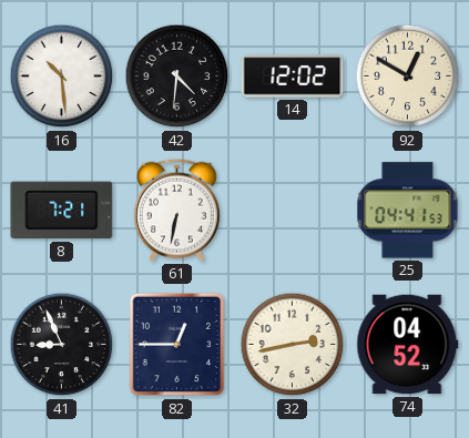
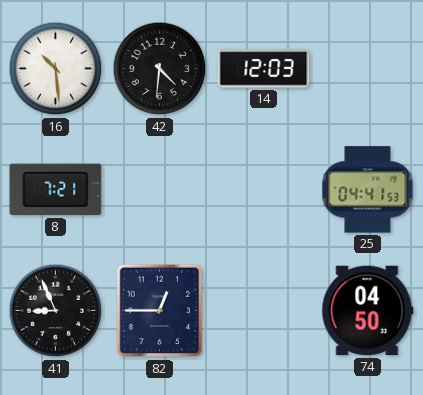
14: 12:02 -> 12:03
92: 12:50 -> none
61: 6:32 -> none
32: 2:43 -> none
74: 04:52 -> 04:50
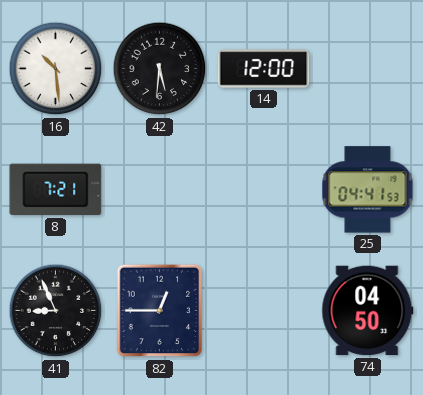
42: 4:31 -> 5:31
14: 12:03 -> 12:00
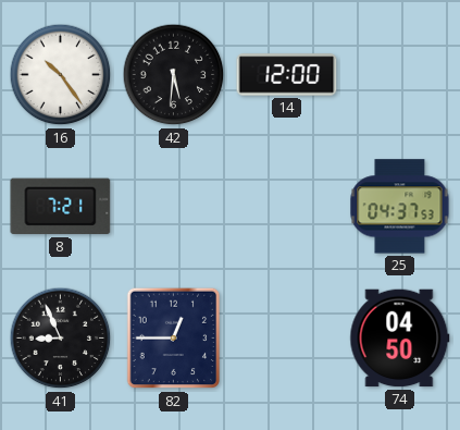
16: 10:29 -> 10:24
25: 04:41 -> 04:37
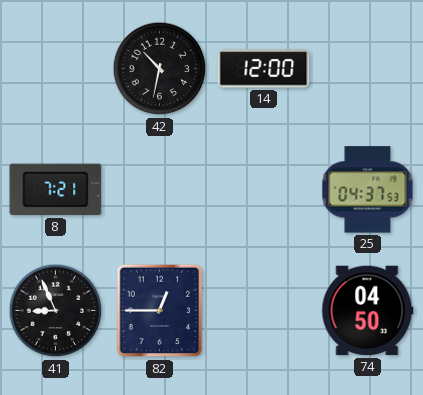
16: 10:24 -> none
42: 5:31 -> 10:32
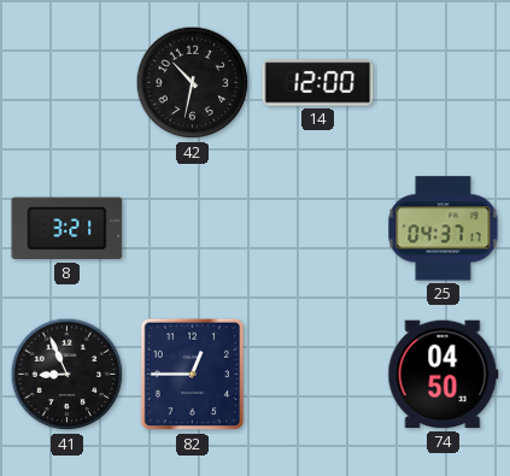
8: 7:21 -> 3:21
25: 04:37:53 -> 04:37:17
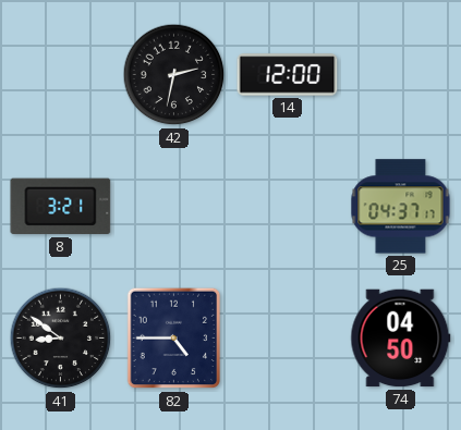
42: 10:32 -> 2:32
41: 8:56 -> 8:51
82: 12:45 -> 4:45
